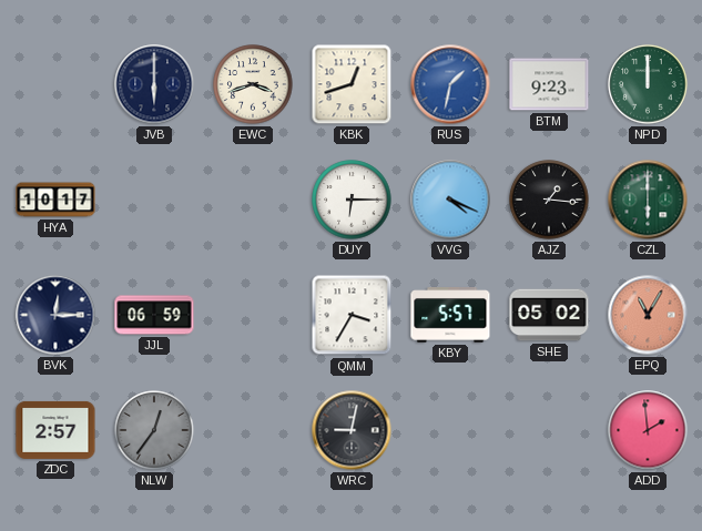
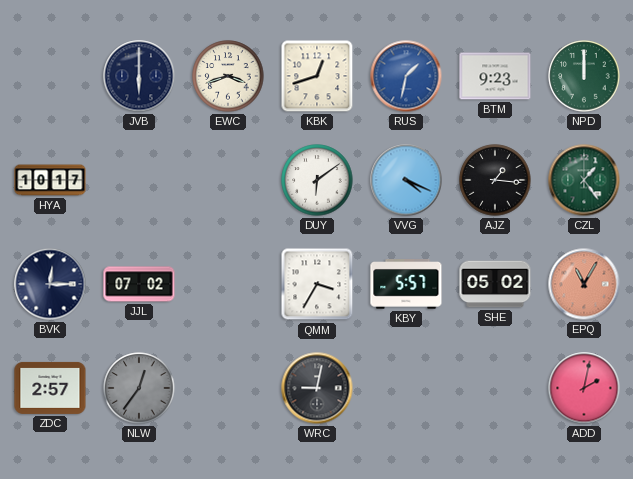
DUY: 6:15 -> 6:09
CZL: 6:00 -> 1:24
JJL: 06:59 -> 07:02
ADD: 1:59 -> 2:02
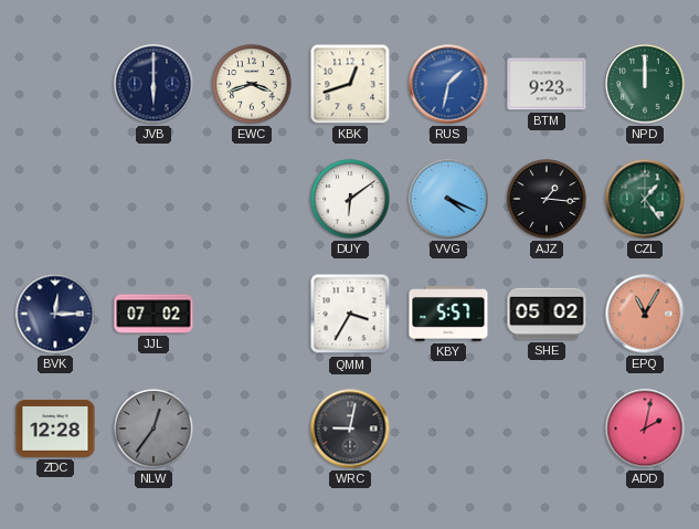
HYA: 10:17 -> none
ZDC: 2:57 -> 12:28
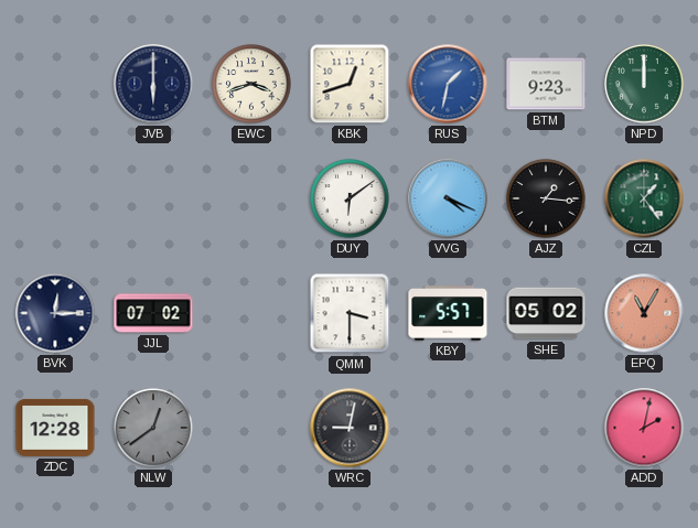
QMM: 3:35 -> 3:30
NLW: 12:36 -> 12:39
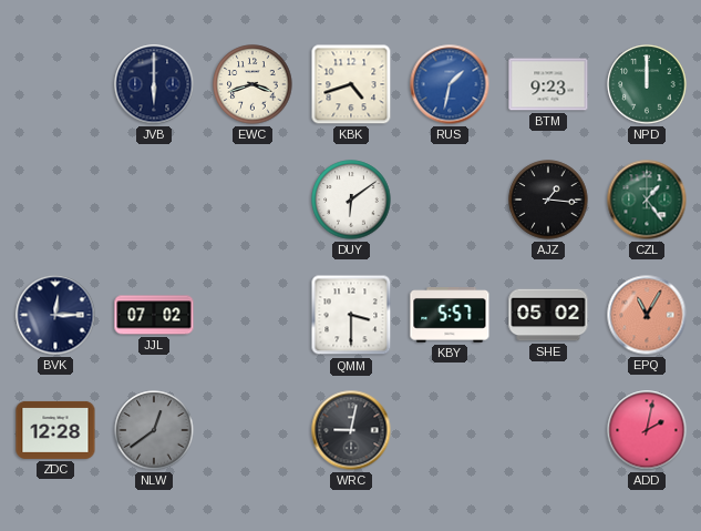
KBK: 12:42 -> 4:42
VVG: 4:19 -> none
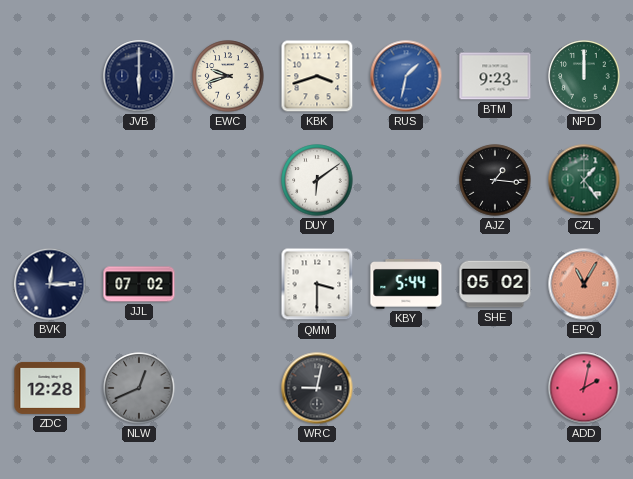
EWC: 3:42 -> 9:42
KBK: 4:42 -> 3:42
KBY: 5:57 -> 5:44
NLW: 12:39 -> 12:41
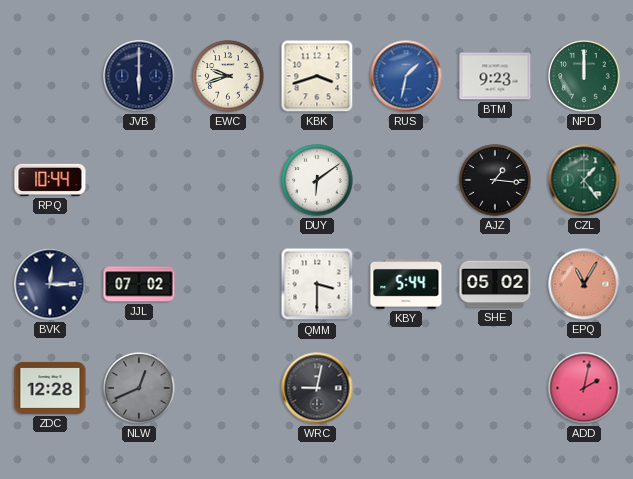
RPQ: none -> 10:44
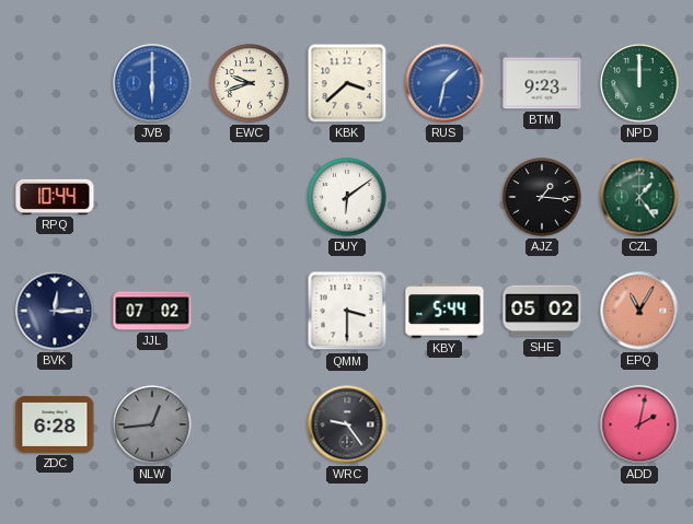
JVB dial: navy -> blue
KBK: 3:42 -> 3:38
ZDC: 12:28 -> 6:28
NLW: 12:41 -> 12:44
WRC: 9:02 -> 9:24
